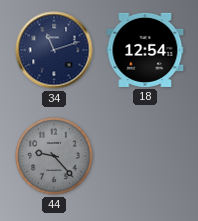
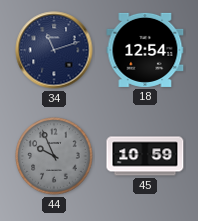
44: 9:23 -> 9:56
45: none -> 10:59
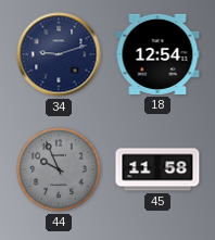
34: 11:12 -> 9:12
45: 10:59 -> 11:58
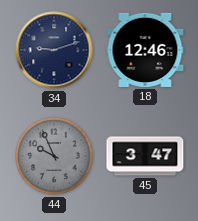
18: 12:54 -> 12:46
45: 11:58 -> 3:47
